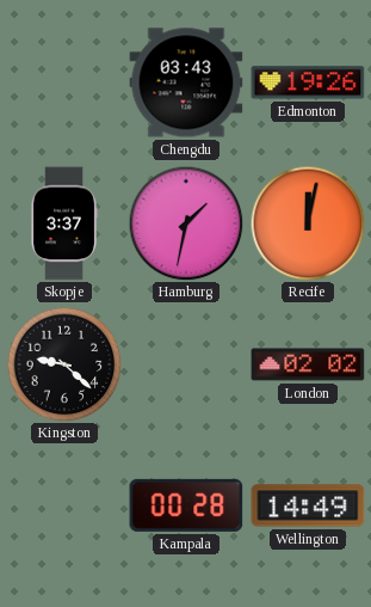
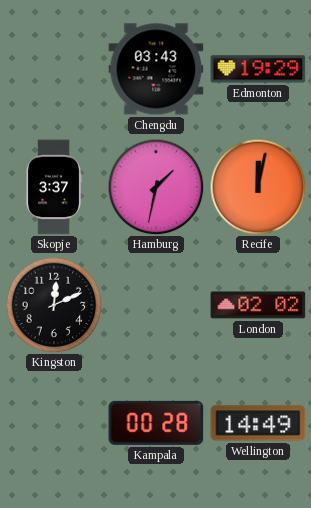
Edmonton: 19:26 -> 19:29
Kingston: 9:22 -> 12:11
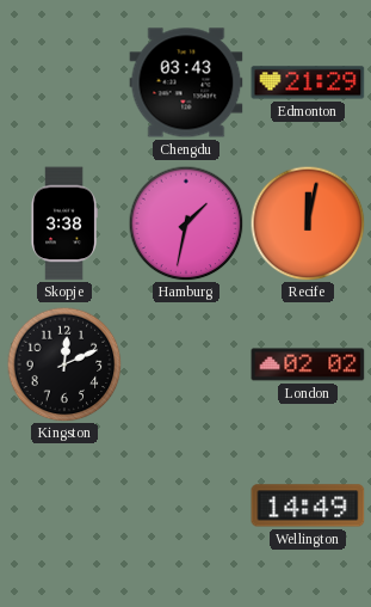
Edmonton: 19:29 -> 21:29
Skopje: 3:37 -> 3:38
Kampala: 00:28 -> none
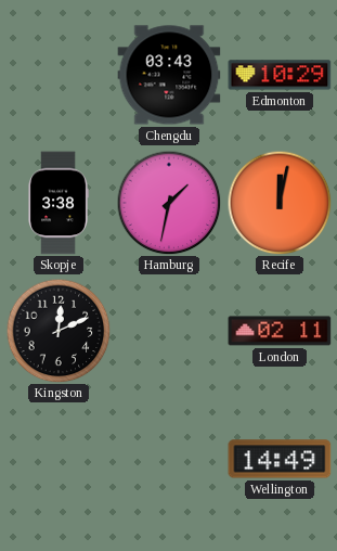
Edmonton: 21:29 -> 10:29
London: 02:02 -> 02:11
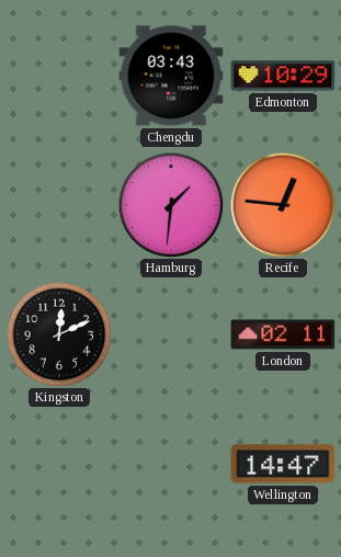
Skopje: 3:38 -> none
Hamburg: 1:32 -> 1:31
Recife: 12:02 -> 12:46
Wellington: 14:49 -> 14:47
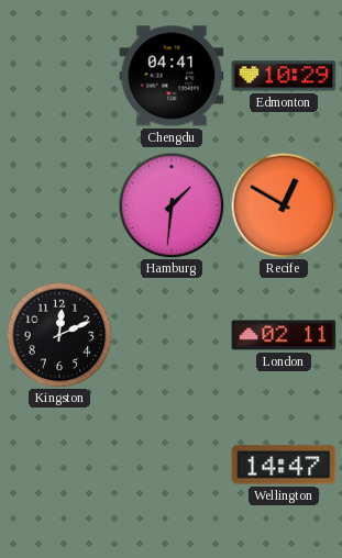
Chengdu: 03:43 -> 04:41
Recife: 12:46 -> 12:50
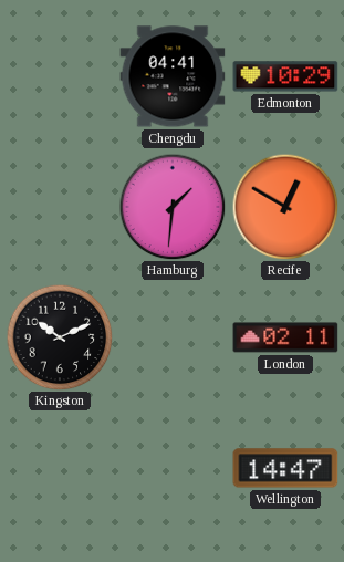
Kingston: 12:11 -> 10:11
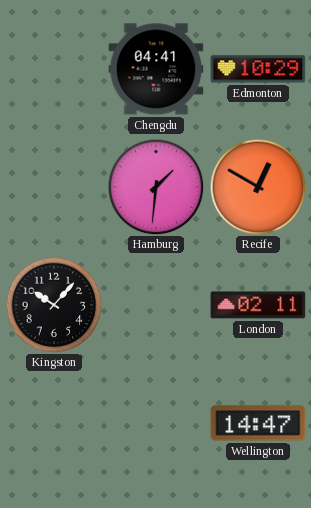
Kingston: 10:11 -> 10:07
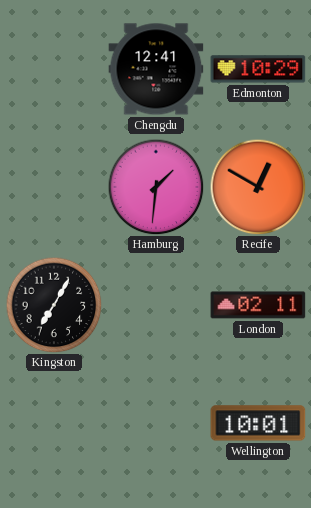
Chengdu: 04:41 -> 12:41
Kingston: 10:07 -> 7:05
Wellington: 14:47 -> 10:01
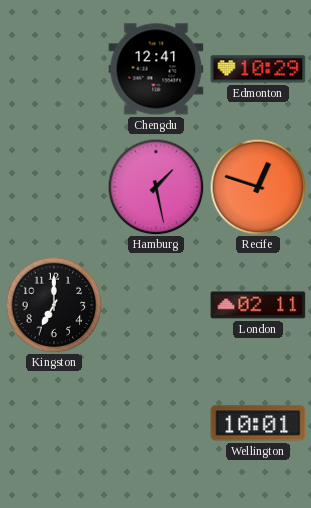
Hamburg: 1:31 -> 1:28
Recife: 12:50 -> 12:48
Kingston: 7:05 -> 7:00
